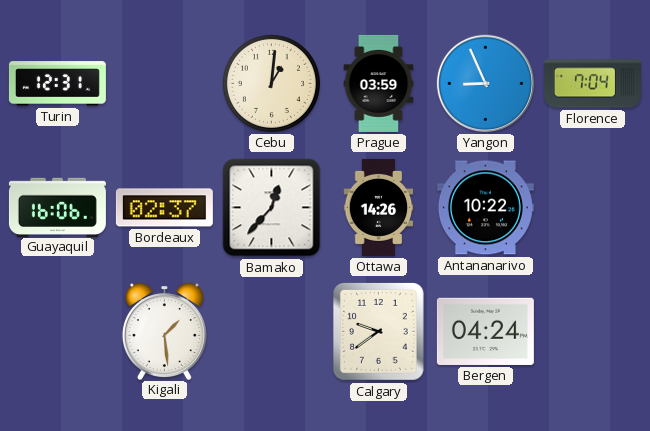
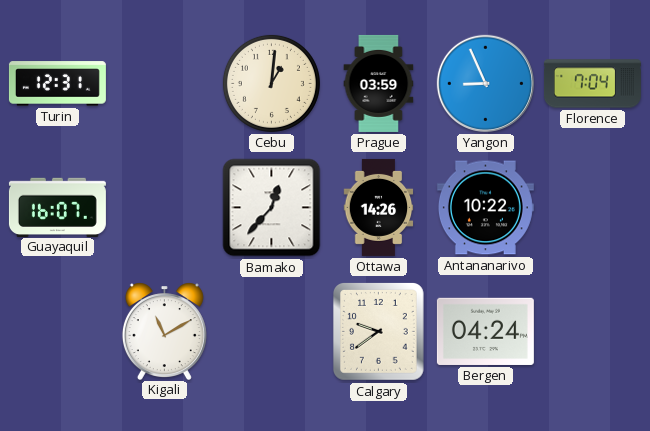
Guayaquil: 16:06 -> 16:07
Bordeaux: 02:37 -> none
Kigali: 1:29 -> 11:10
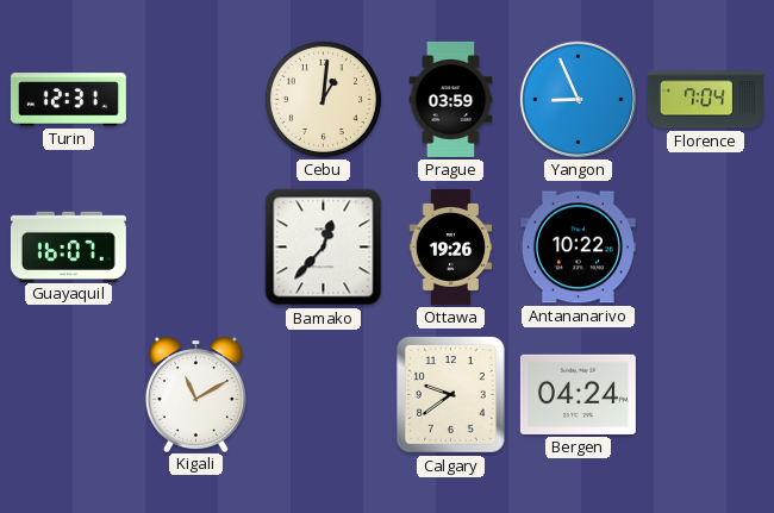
Ottawa: 14:26 -> 19:26
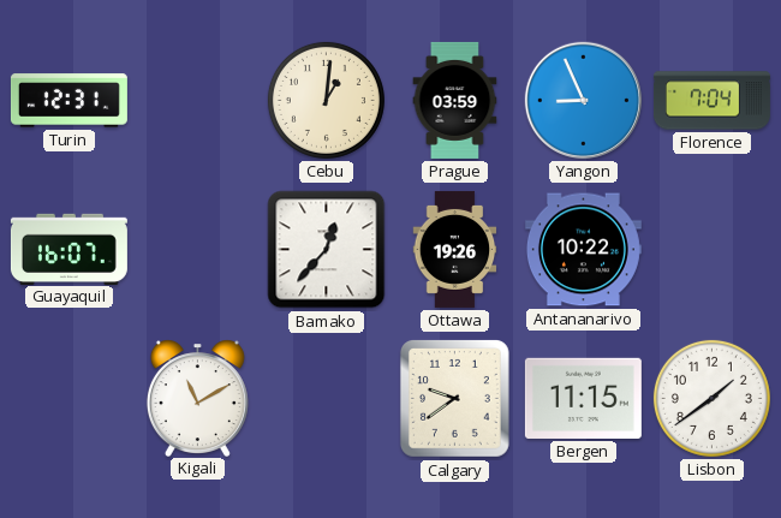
Bergen: 04:24 -> 11:15
Lisbon: none -> 1:39
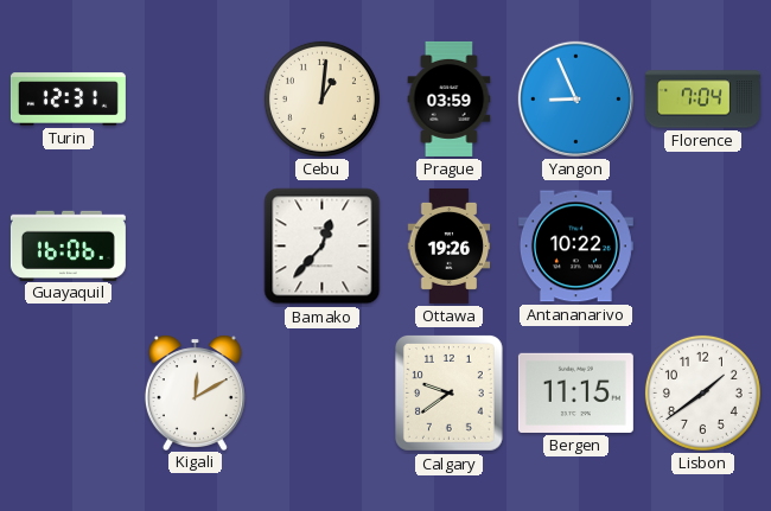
Guayaquil: 16:07 -> 16:06
Kigali: 11:10 -> 12:10
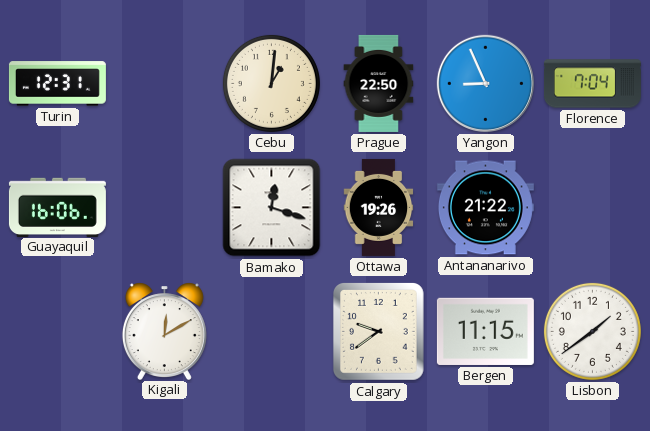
Prague: 03:59 -> 22:50
Bamako: 12:37 -> 12:18
Antananarivo: 10:22 -> 21:22
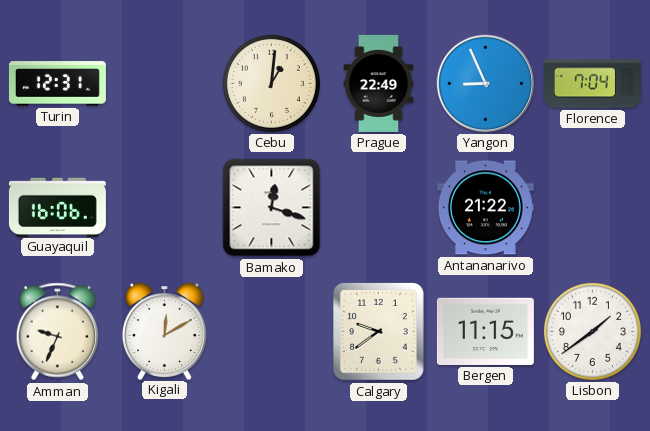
Prague: 22:50 -> 22:49
Ottawa: 19:26 -> none
Amman: none -> 9:34
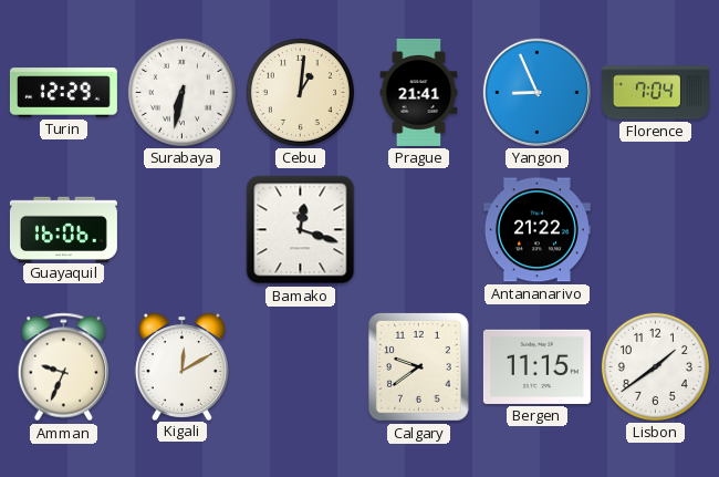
Turin: 12:31 -> 12:29
Surabaya: none -> 6:32
Prague: 22:49 -> 21:41
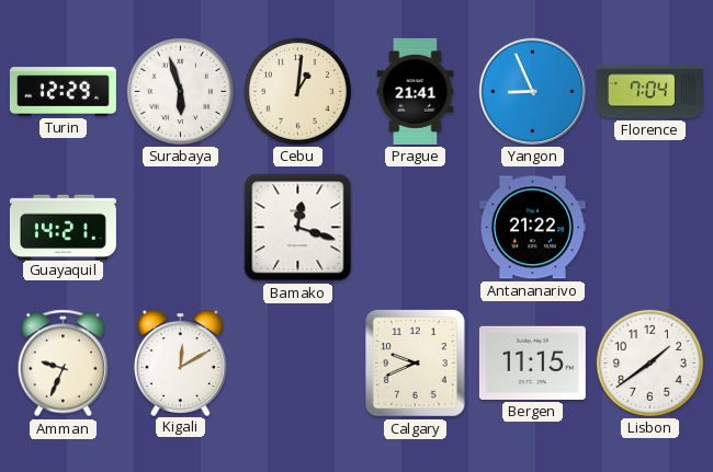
Surabaya: 6:32 -> 5:57
Guayaquil: 16:06 -> 14:21
Calgary: 9:39 -> 9:41
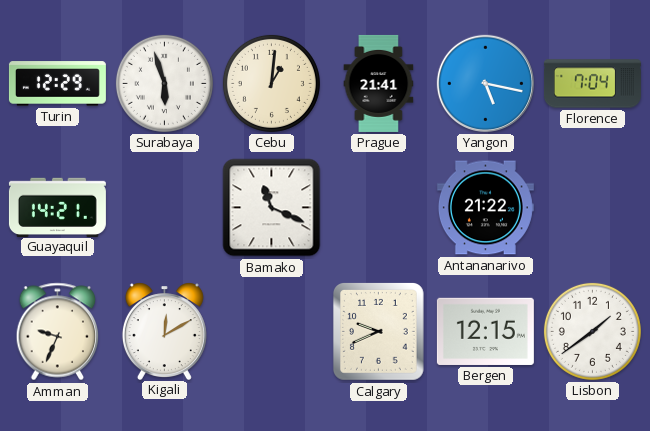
Yangon: 8:56 -> 5:17
Bamako: 12:18 -> 11:19
Bergen: 11:15 -> 12:15
